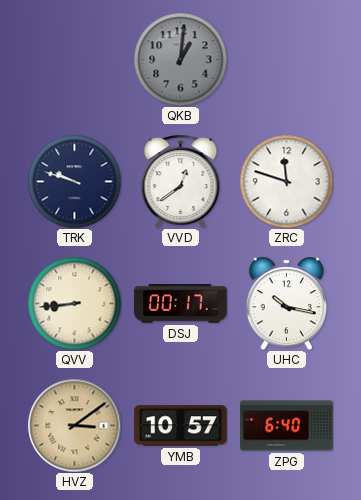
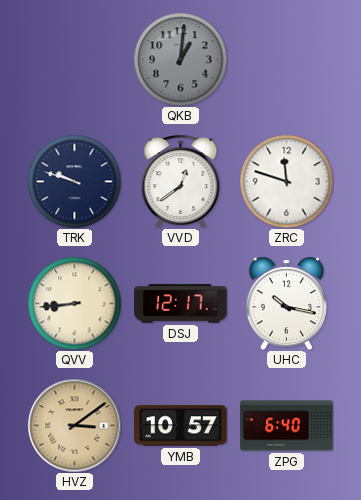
DSJ: 00:17 -> 12:17
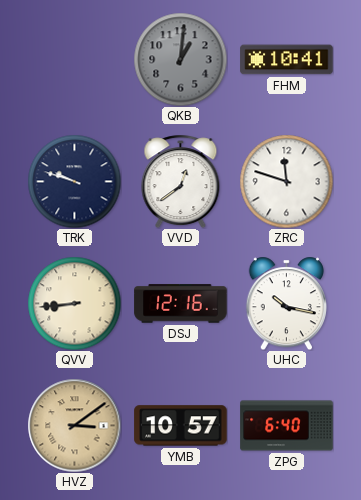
FHM: none -> 10:41
DSJ: 12:17 -> 12:16
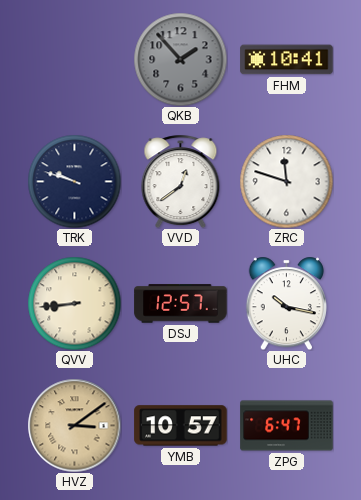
QKB: 1:01 -> 1:53
DSJ: 12:16 -> 12:57
ZPG: 6:40 -> 6:47
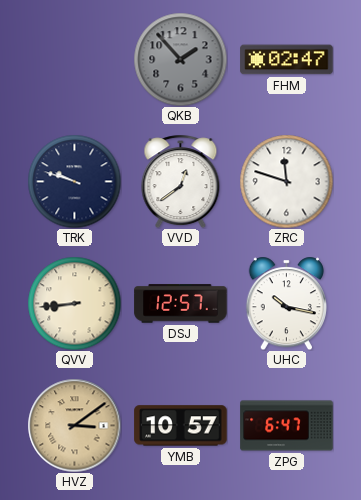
FHM: 10:41 -> 02:47
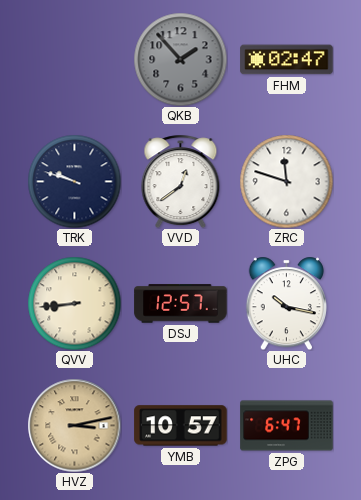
HVZ: 3:09 -> 3:13
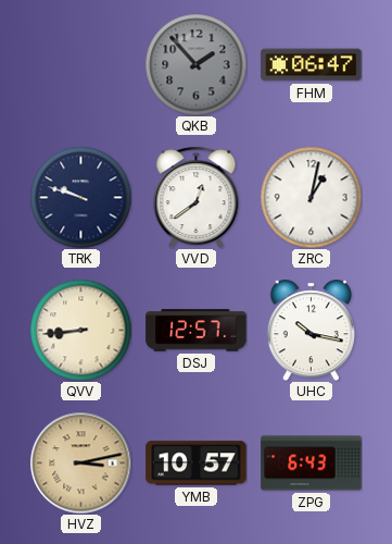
FHM: 02:47 -> 06:47
ZRC: 11:48 -> 1:02
ZPG: 6:47 -> 6:43
